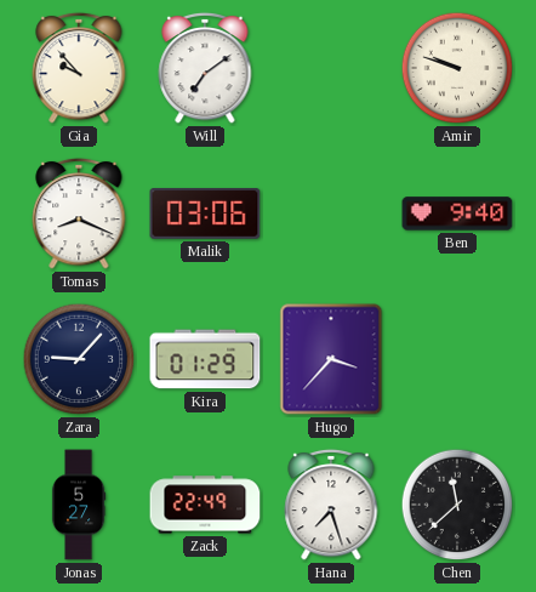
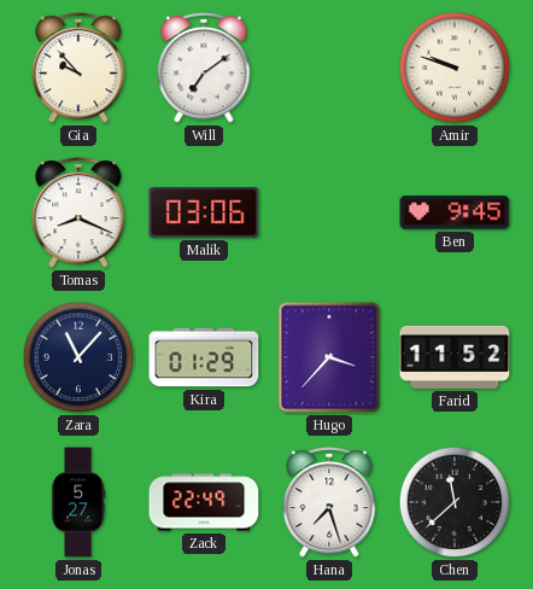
Ben: 9:40 -> 9:45
Zara: 9:07 -> 11:07
Farid: none -> 11:52
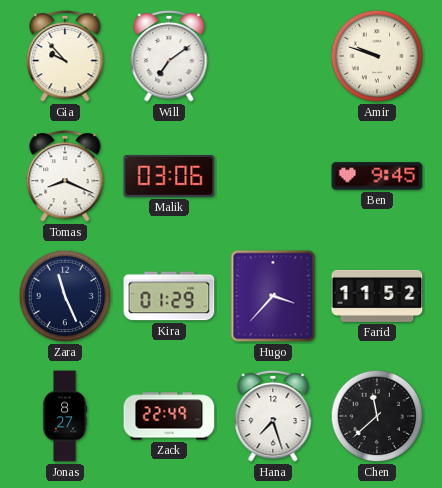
Zara: 11:07 -> 11:26
Jonas: 5:27 -> 8:27
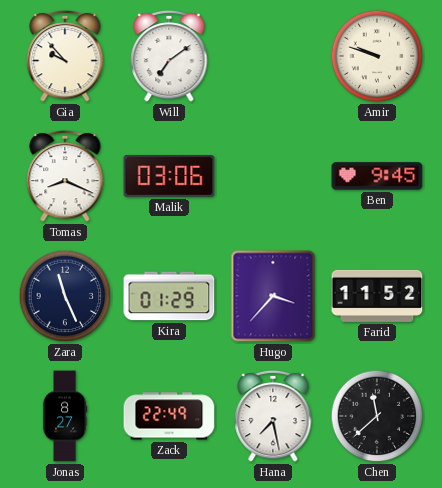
Hana: 7:27 -> 7:28
